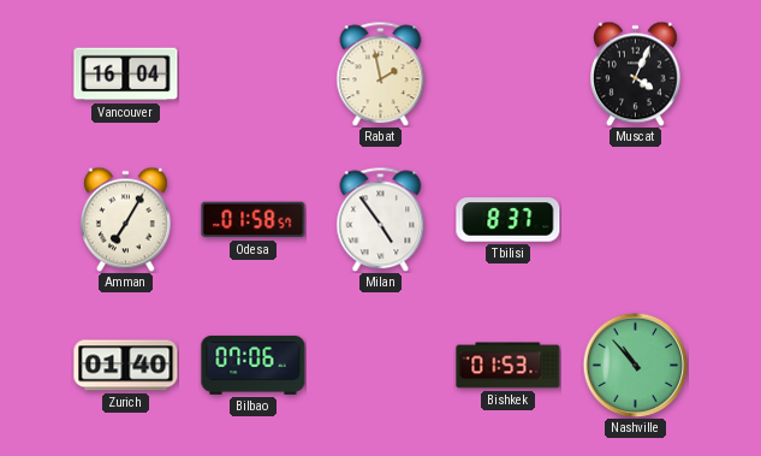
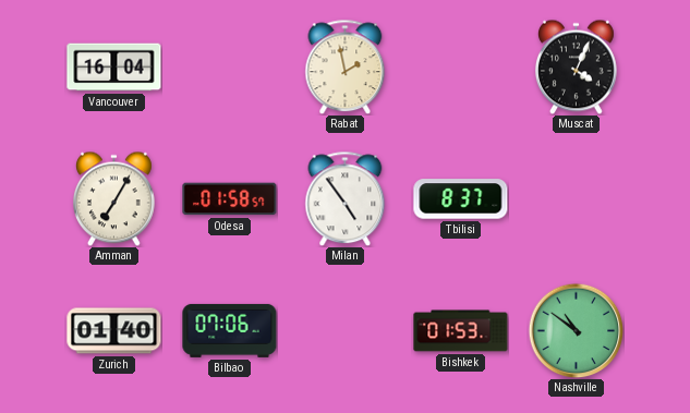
Nashville: 10:53 -> 10:51
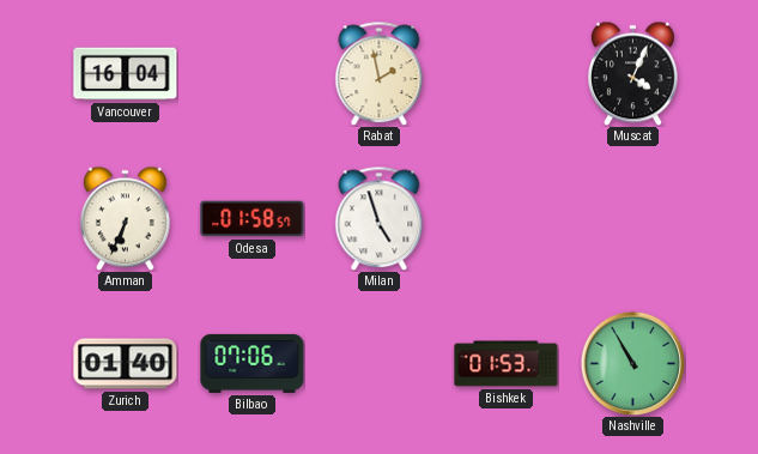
Amman: 7:05 -> 6:34
Milan: 4:54 -> 4:57
Tbilisi: 8:37 -> none
Nashville: 10:51 -> 10:55
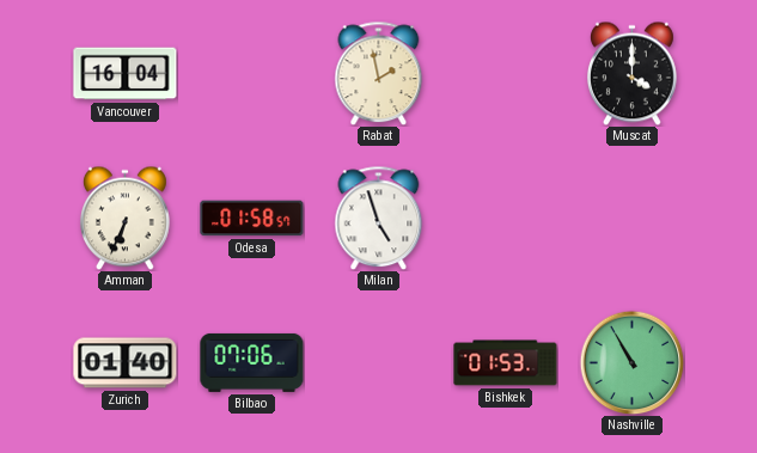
Muscat: 4:04 -> 4:00
